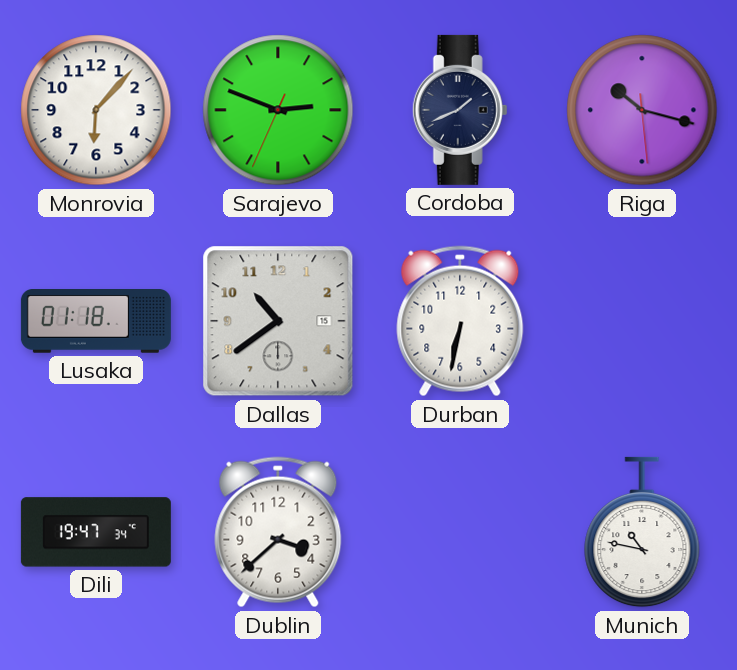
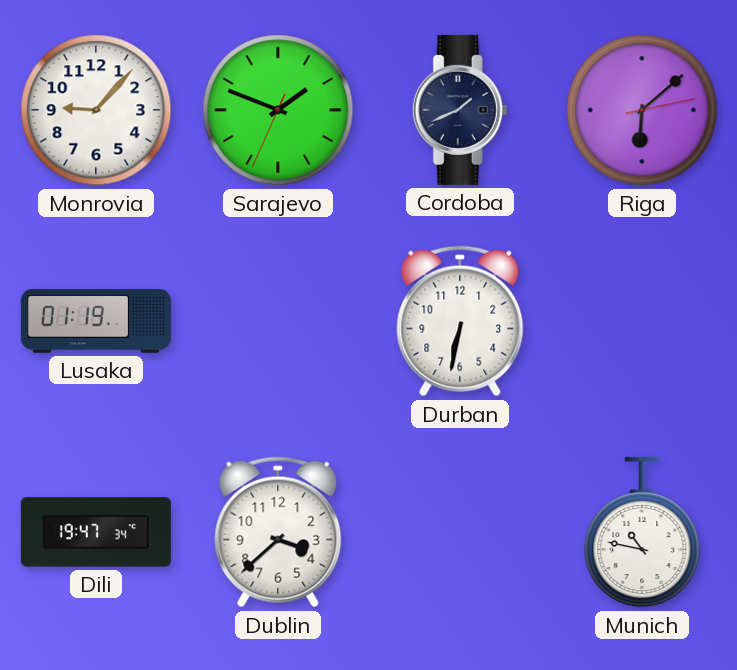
Monrovia: 6:07 -> 9:07
Sarajevo: 2:48 -> 1:48
Riga: 10:17 -> 6:08
Lusaka: 01:18 -> 01:19
Dallas: 10:39 -> none
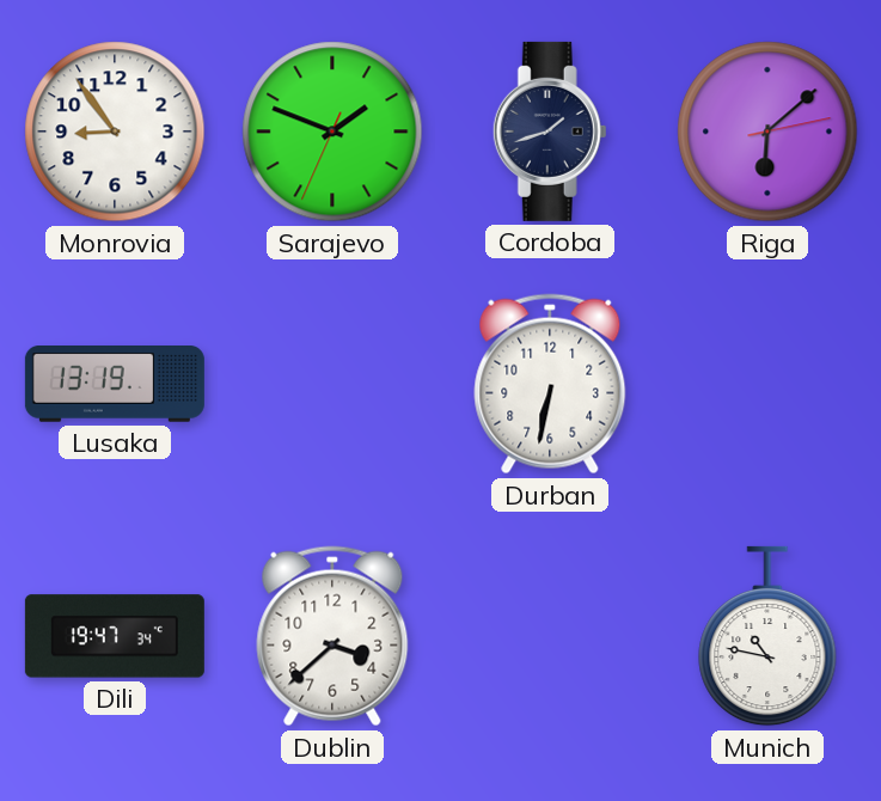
Monrovia: 9:07 -> 8:54
Cordoba: 1:41 -> 1:42
Lusaka: 01:19 -> 13:19
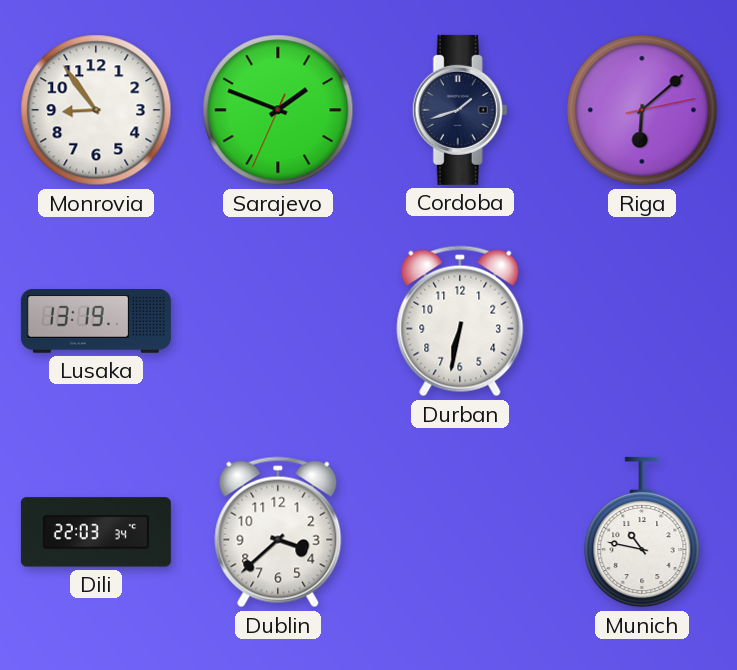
Dili: 19:47 -> 22:03
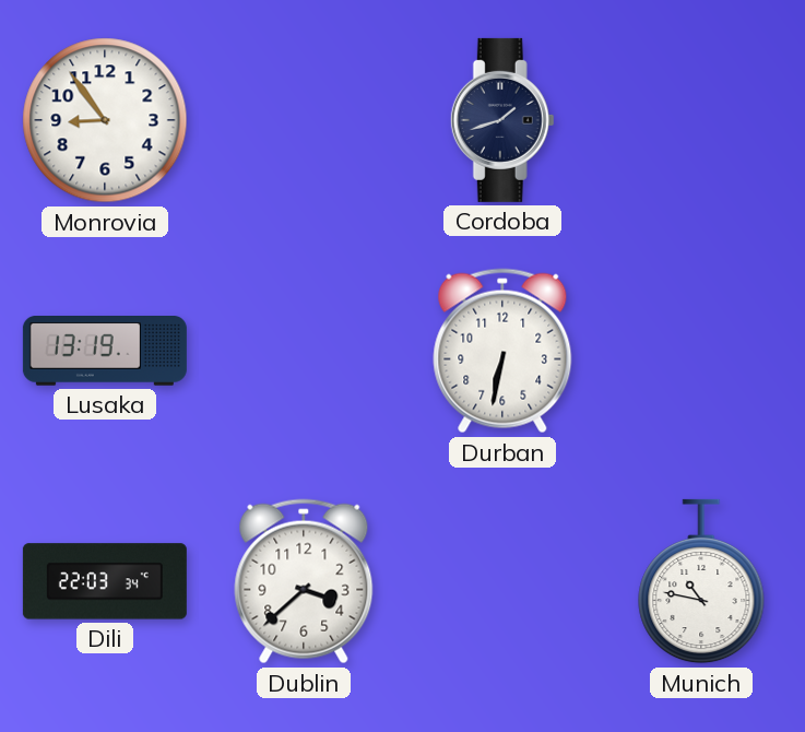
Sarajevo: 1:48 -> none
Riga: 6:08 -> none
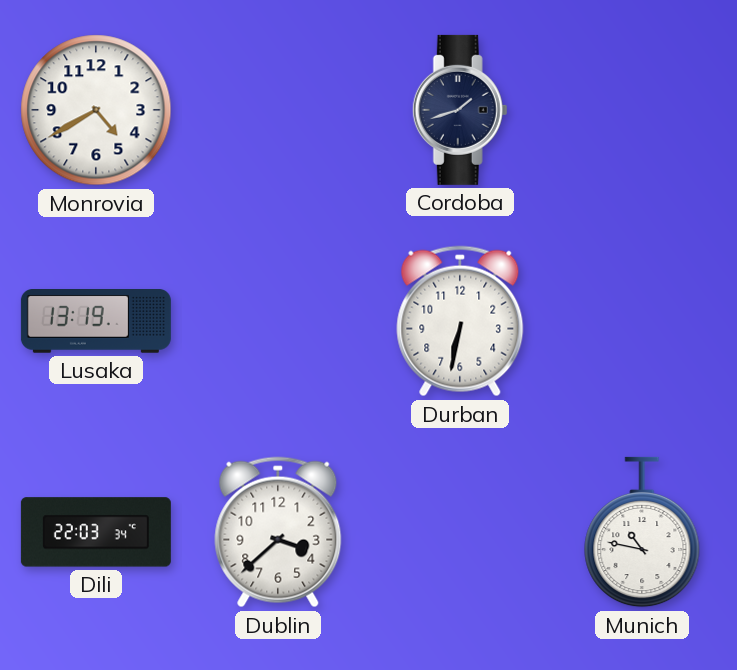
Monrovia: 8:54 -> 4:40
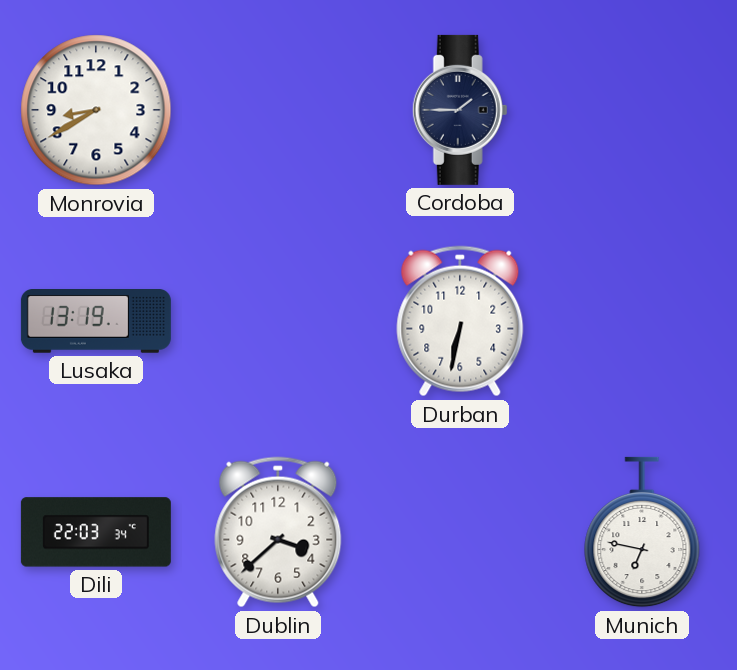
Monrovia: 4:40 -> 8:40
Cordoba: 1:42 -> 1:45
Munich: 10:47 -> 6:47
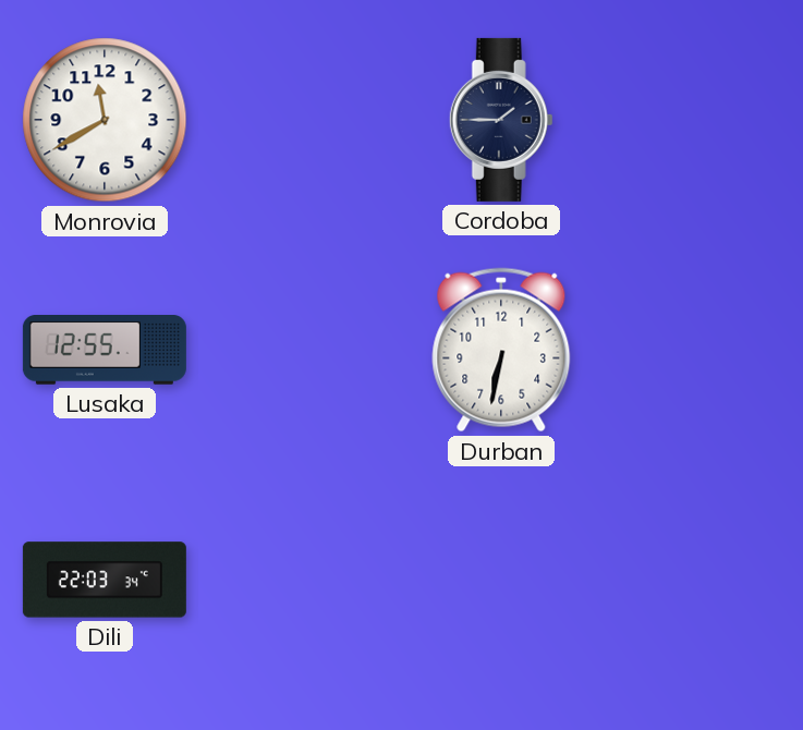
Monrovia: 8:40 -> 11:40
Lusaka: 13:19 -> 12:55
Dublin: 3:38 -> none
Munich: 6:47 -> none
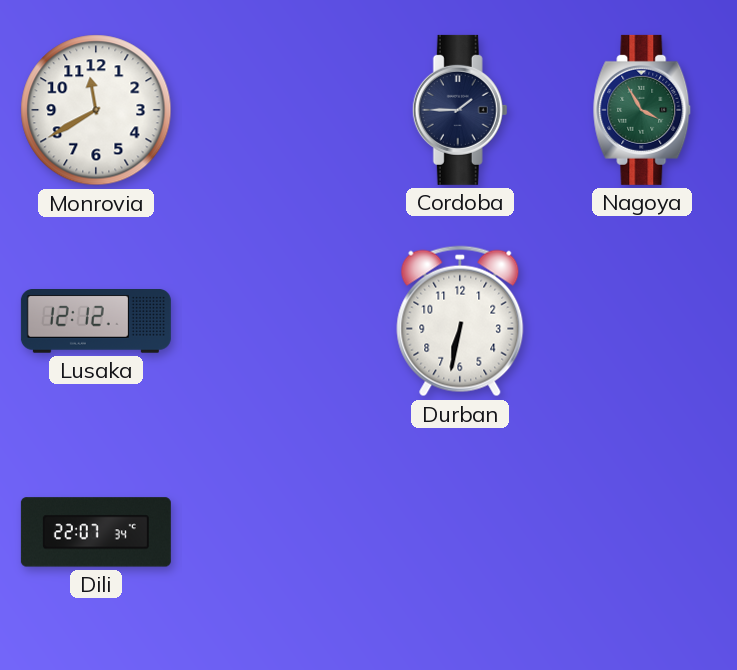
Nagoya: none -> 3:55
Lusaka: 12:55 -> 12:12
Dili: 22:03 -> 22:07
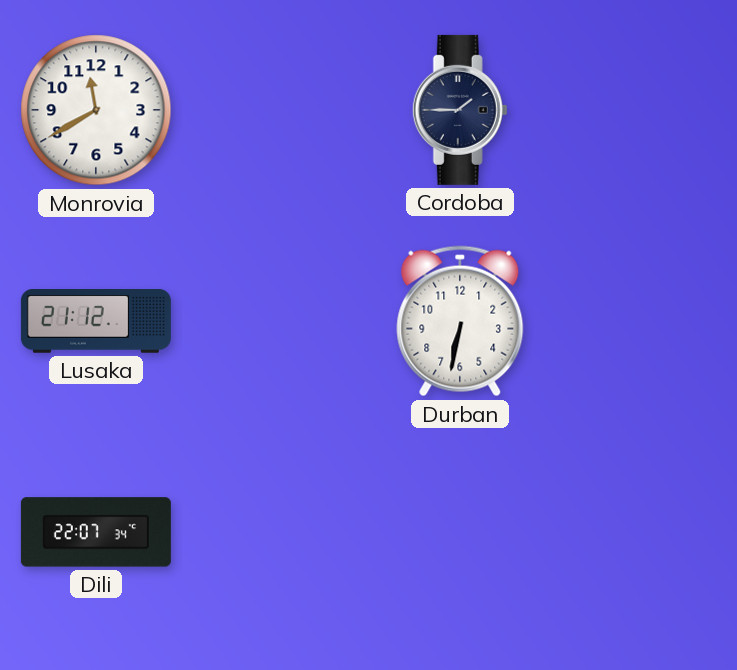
Nagoya: 3:55 -> none
Lusaka: 12:12 -> 21:12
